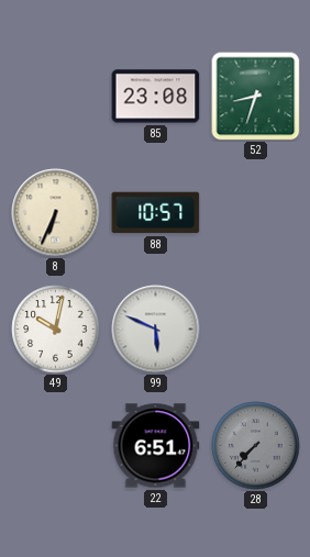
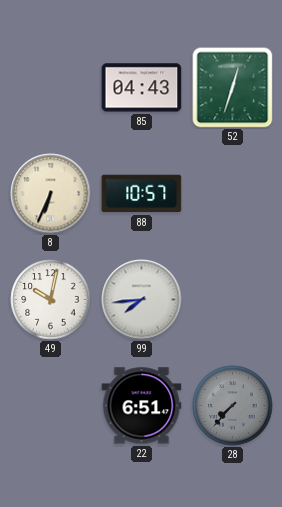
85: 23:08 -> 04:43
52: 8:33 -> 12:33
99: 5:49 -> 7:44
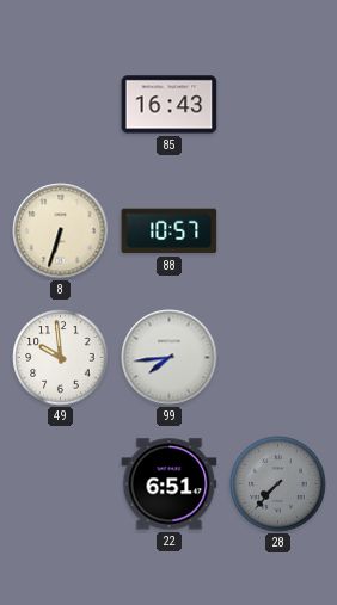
85: 04:43 -> 16:43
52: 12:33 -> none
8: 6:34 -> 6:33
49: 10:02 -> 9:59
